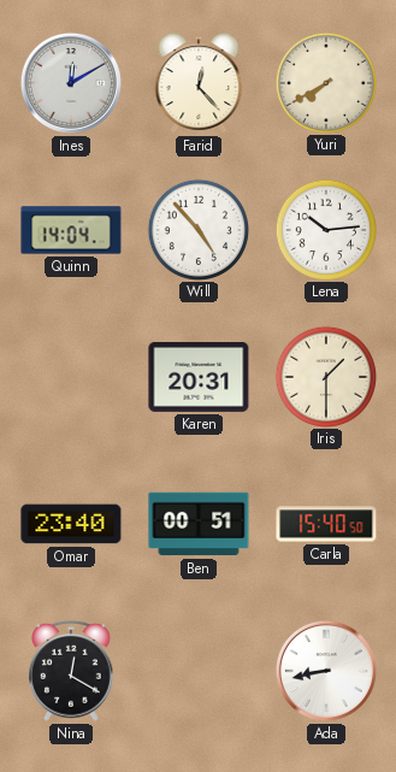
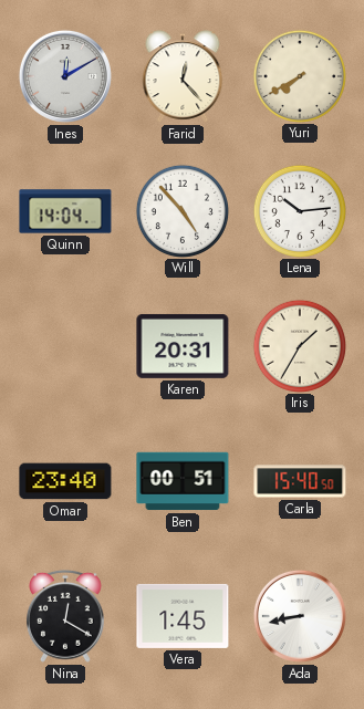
Iris: 1:30 -> 1:35
Vera: none -> 1:45
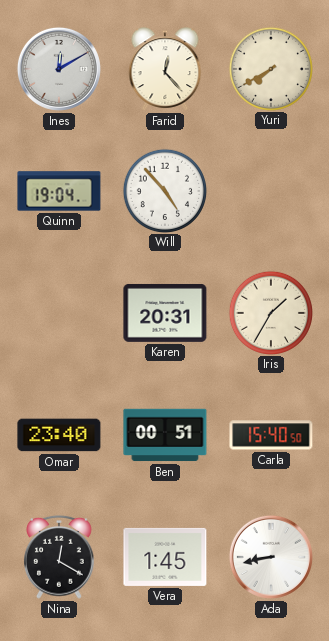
Quinn: 14:04 -> 19:04
Lena: 10:14 -> none
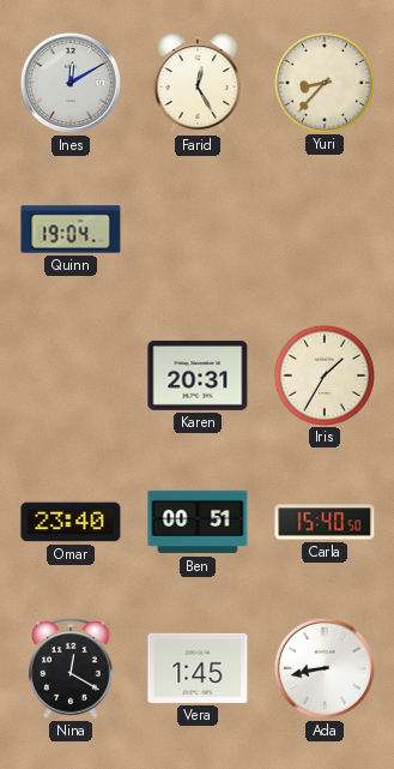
Farid: 12:23 -> 12:25
Yuri: 7:40 -> 8:37
Will: 4:53 -> none
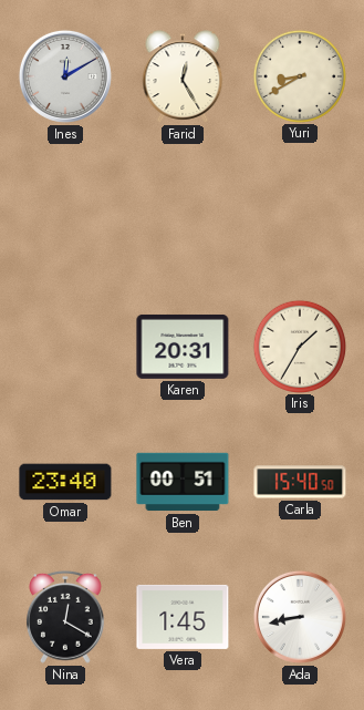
Yuri: 8:37 -> 8:40
Quinn: 19:04 -> none
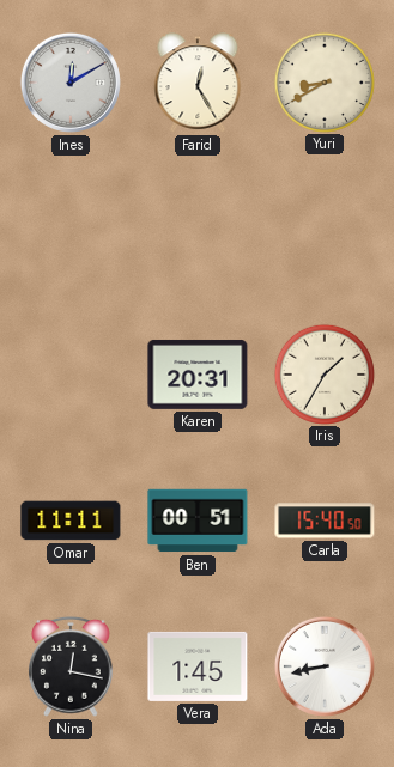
Omar: 23:40 -> 11:11
Nina: 12:20 -> 12:17
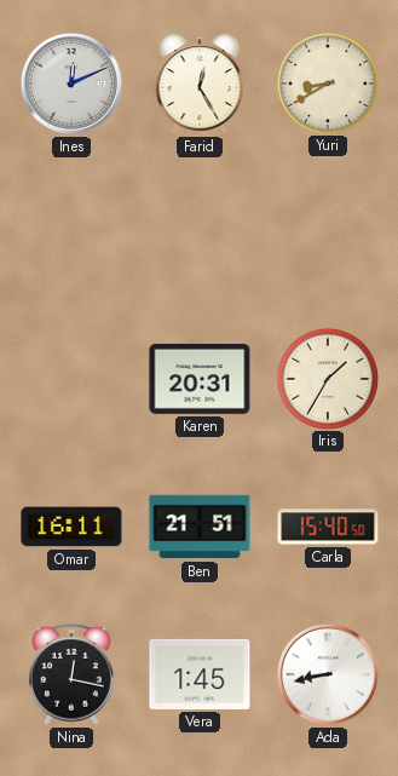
Ines: 12:10 -> 12:11
Omar: 11:11 -> 16:11
Ben: 00:51 -> 21:51
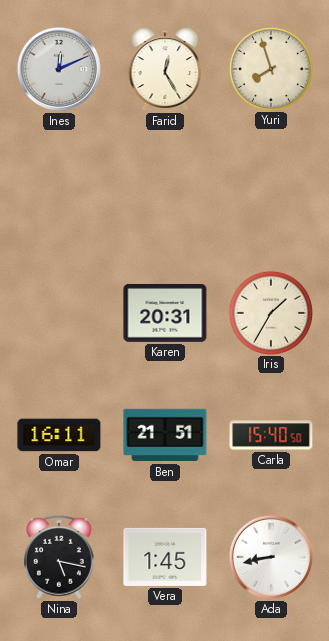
Yuri: 8:40 -> 7:57
Nina: 12:17 -> 5:17
